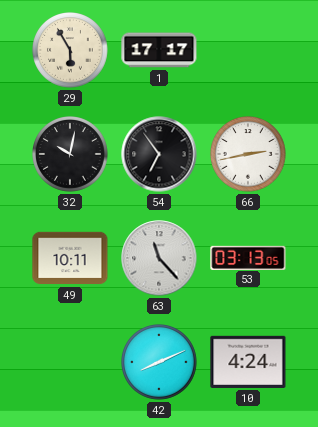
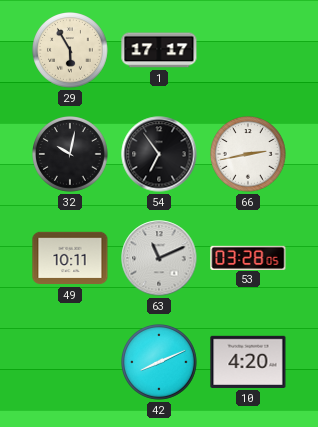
63: 11:23 -> 11:11
53: 03:13 -> 03:28
10: 4:24 -> 4:20
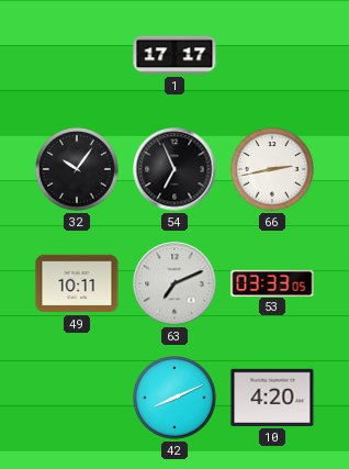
29: 5:55 -> none
32: 10:02 -> 10:06
54: 6:54 -> 6:56
63: 11:11 -> 7:11
53: 03:28 -> 03:33
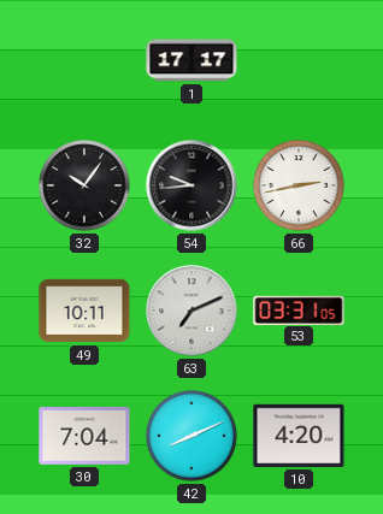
54: 6:56 -> 9:44
53: 03:33 -> 03:31
30: none -> 7:04
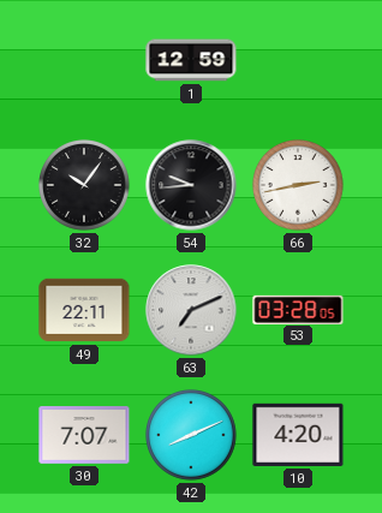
1: 17:17 -> 12:59
49: 10:11 -> 22:11
53: 03:31 -> 03:28
30: 7:04 -> 7:07
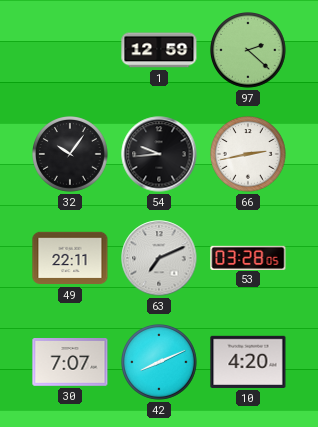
97: none -> 2:22
